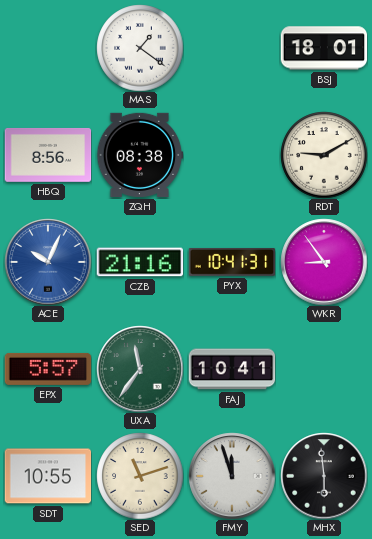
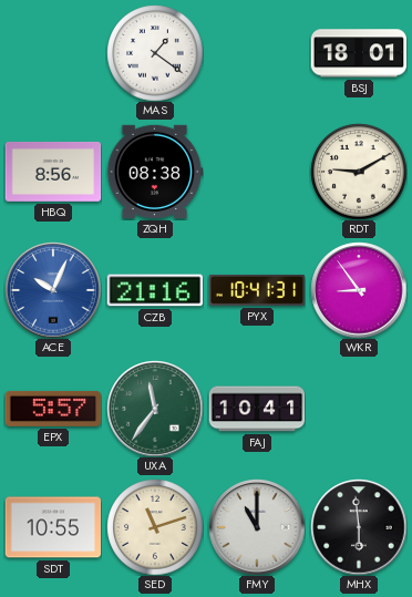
FMY: 11:57 -> 11:00
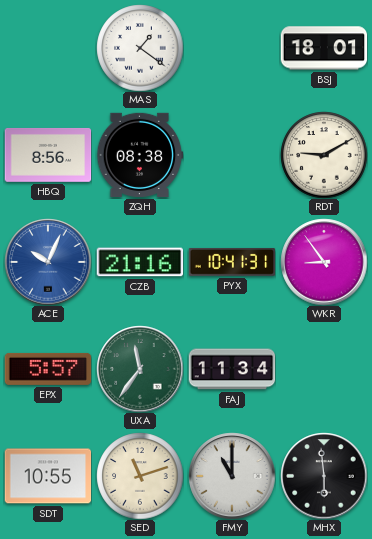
FAJ: 10:41 -> 11:34
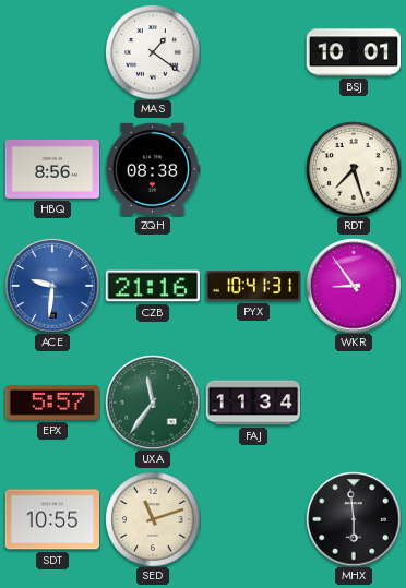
BSJ: 18:01 -> 10:01
RDT: 9:10 -> 7:27
ACE: 10:04 -> 9:31
FMY: 11:00 -> none
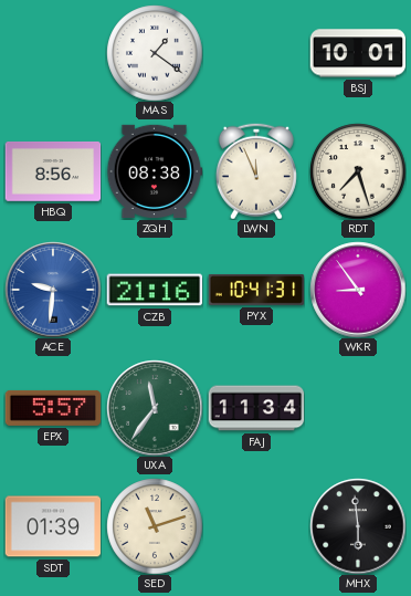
LWN: none -> 11:56
SDT: 10:55 -> 01:39
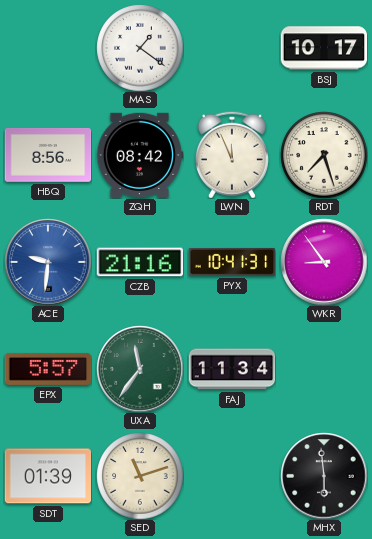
BSJ: 10:01 -> 10:17
ZQH: 08:38 -> 08:42
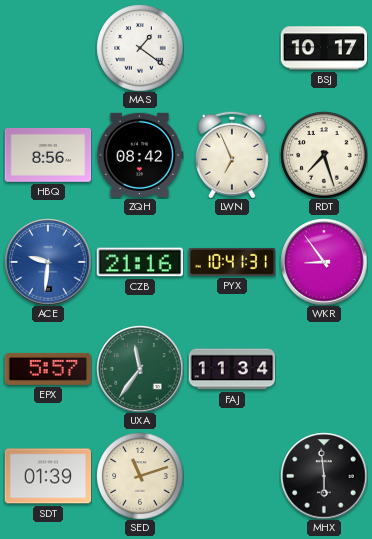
LWN: 11:56 -> 6:56
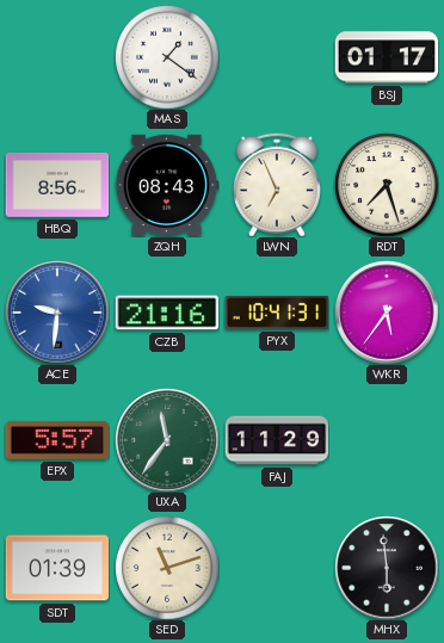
BSJ: 10:17 -> 01:17
ZQH: 08:42 -> 08:43
WKR: 8:54 -> 5:36
FAJ: 11:34 -> 11:29
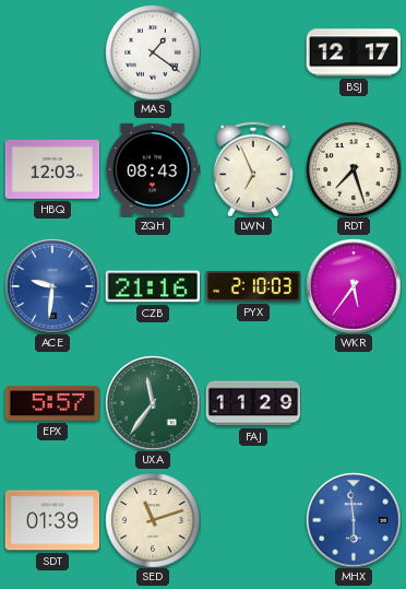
BSJ: 01:17 -> 12:17
HBQ: 8:56 -> 12:03
PYX: 10:41 -> 2:10
MHX dial: black -> blue
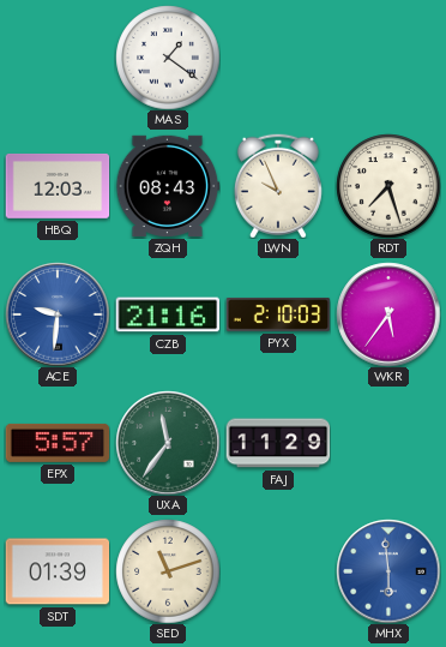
BSJ: 12:17 -> none
LWN: 6:56 -> 9:56
